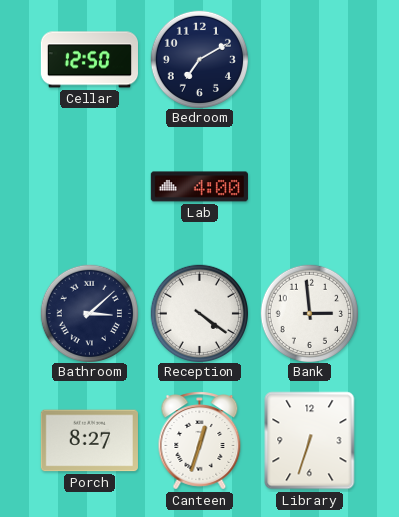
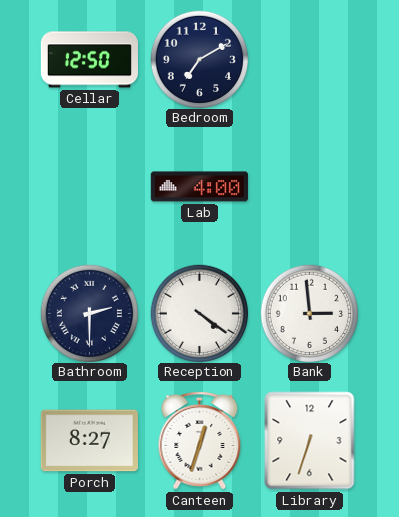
Bathroom: 3:08 -> 2:30
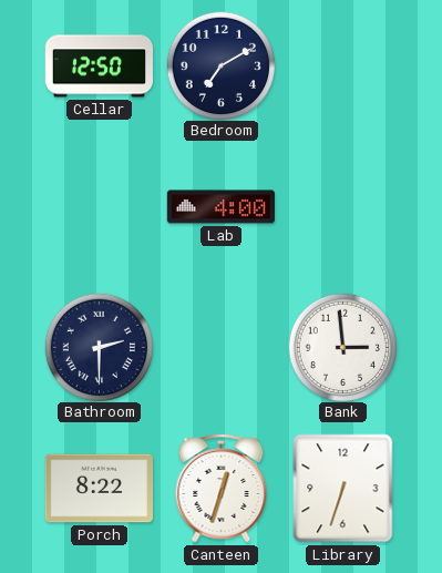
Reception: 4:21 -> none
Porch: 8:27 -> 8:22
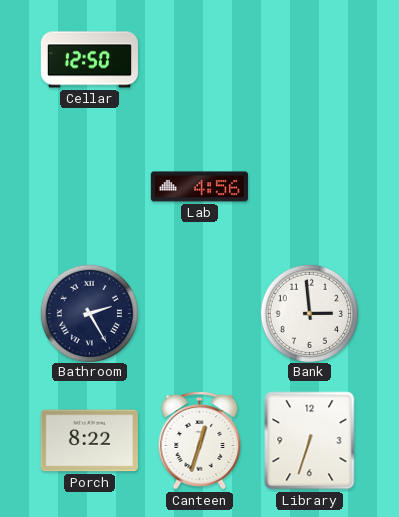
Bedroom: 7:10 -> none
Lab: 4:00 -> 4:56
Bathroom: 2:30 -> 2:25
